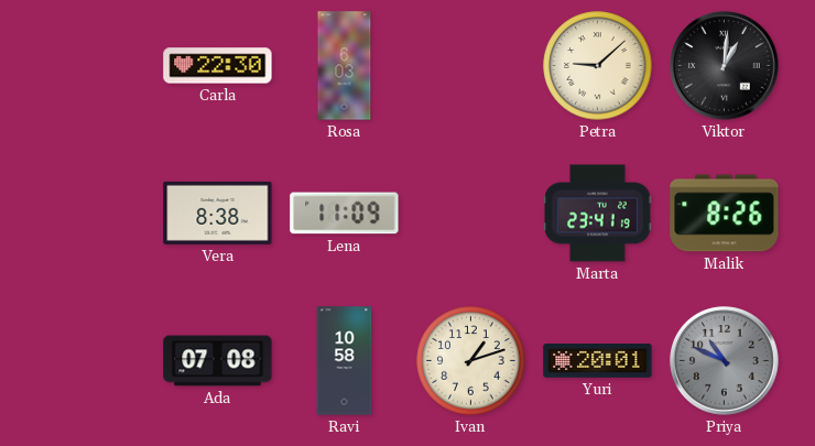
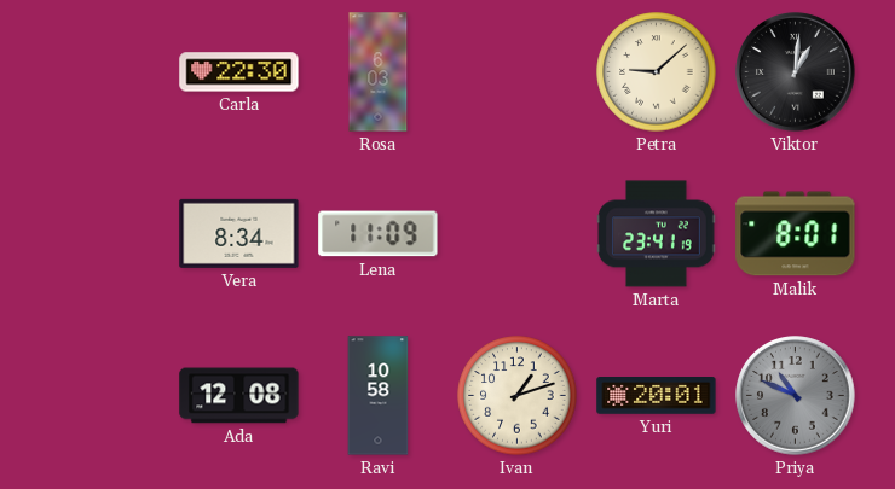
Vera: 8:38 -> 8:34
Malik: 8:26 -> 8:01
Ada: 07:08 -> 12:08
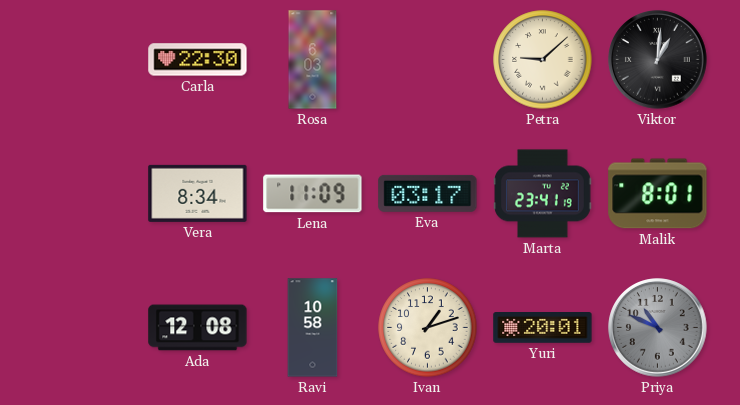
Eva: none -> 03:17
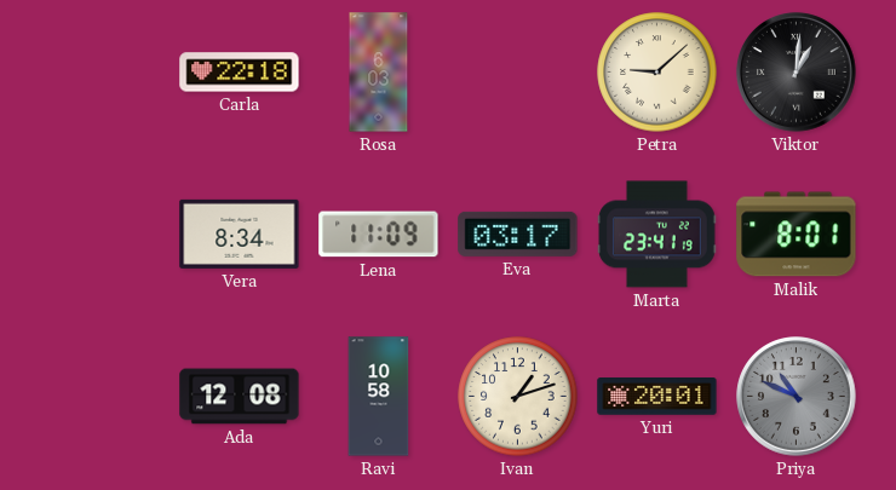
Carla: 22:30 -> 22:18
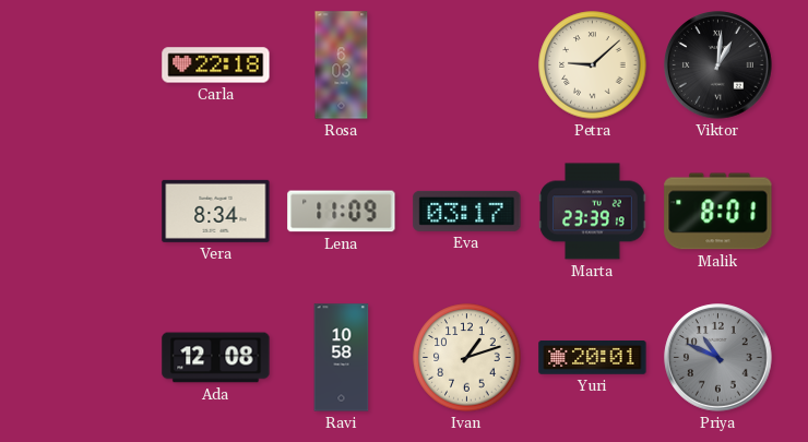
Marta: 23:41 -> 23:39
